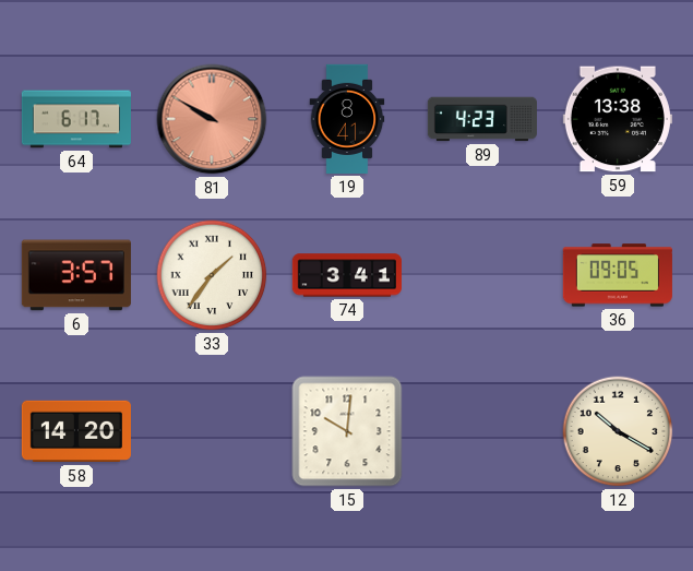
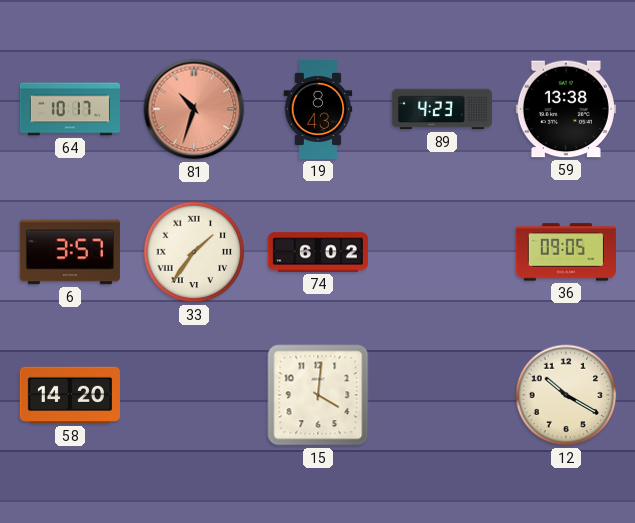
64: 6:17 -> 10:17
81: 9:50 -> 10:33
19: 8:41 -> 8:43
74: 3:41 -> 6:02
15: 10:01 -> 4:01
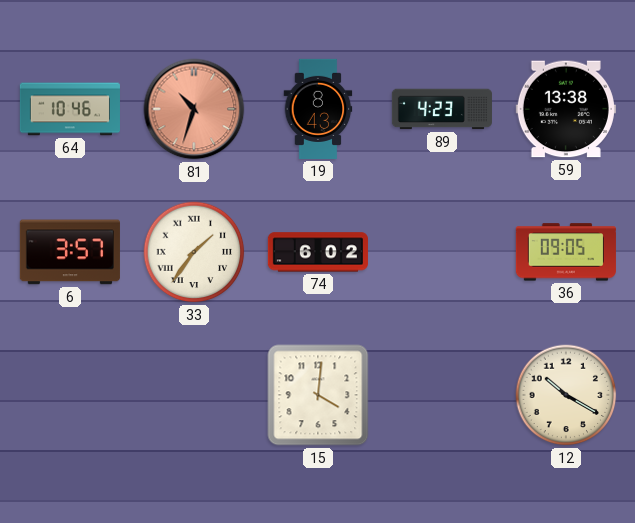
64: 10:17 -> 10:46
58: 14:20 -> none
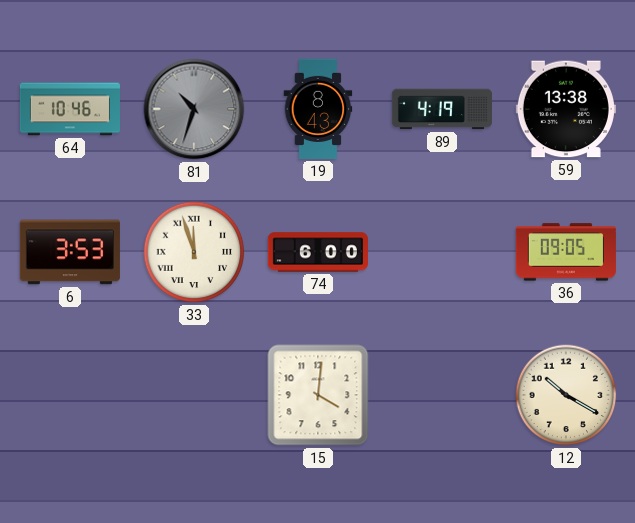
81 dial: salmon -> grey
89: 4:23 -> 4:19
6: 3:57 -> 3:53
33: 1:36 -> 11:57
74: 6:02 -> 6:00
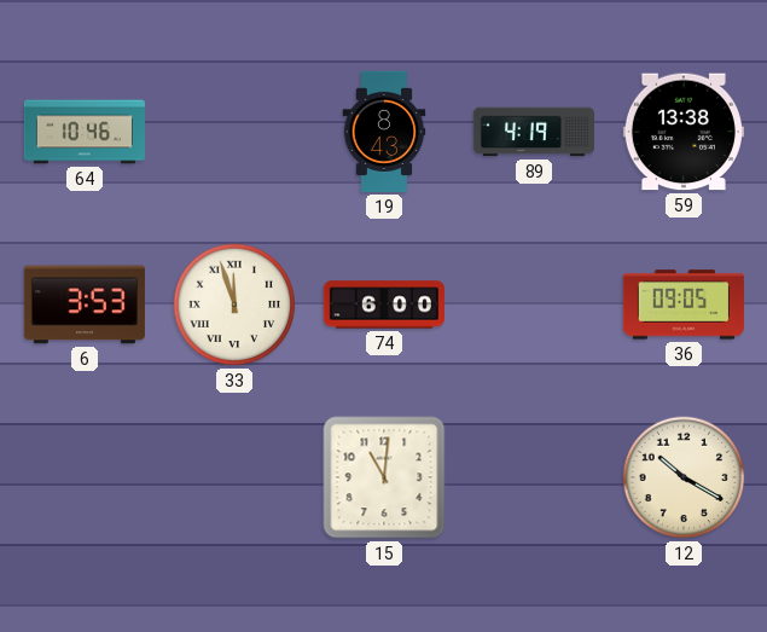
81: 10:33 -> none
15: 4:01 -> 11:01
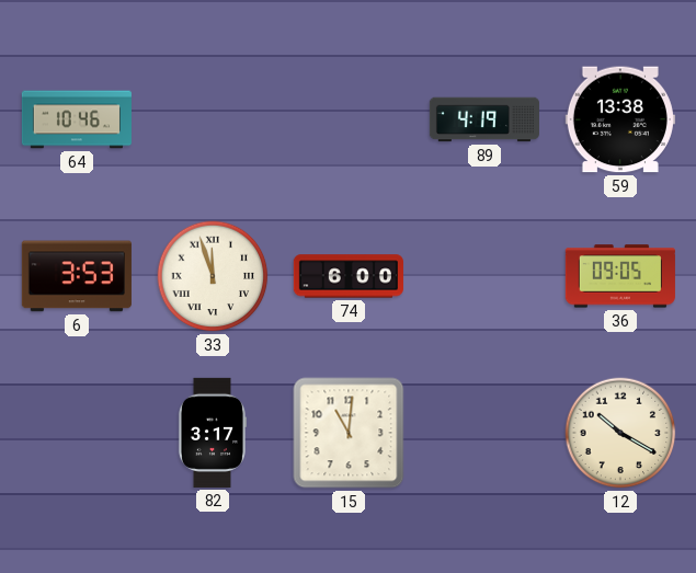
19: 8:43 -> none
82: none -> 3:17
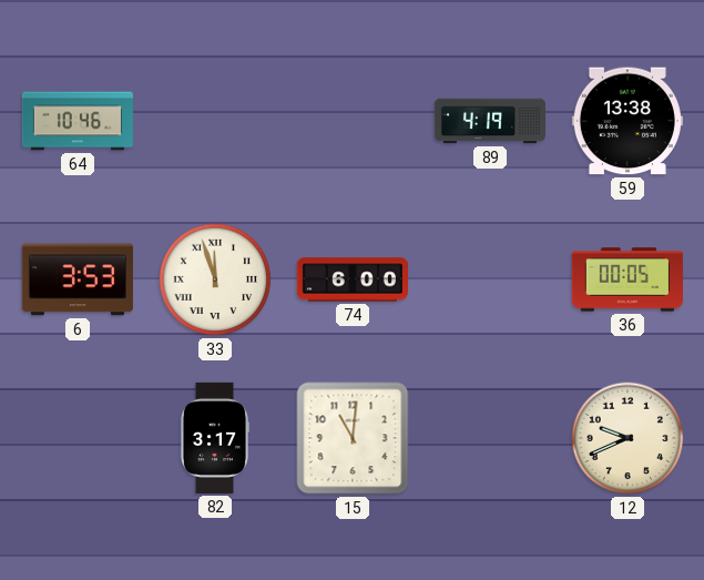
36: 09:05 -> 00:05
12: 10:20 -> 9:41
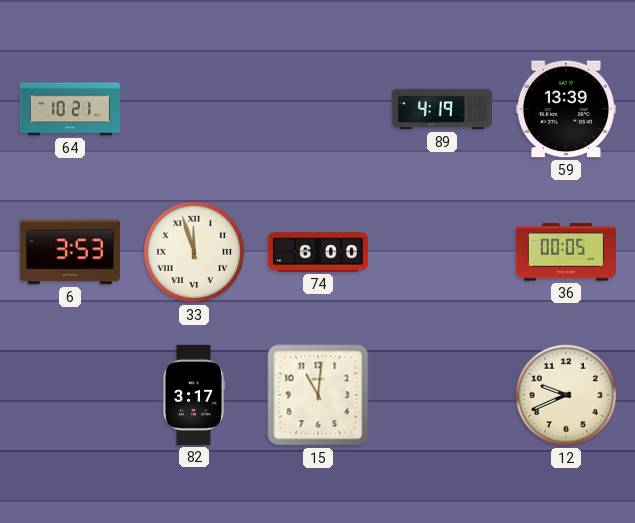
64: 10:46 -> 10:21
59: 13:38 -> 13:39
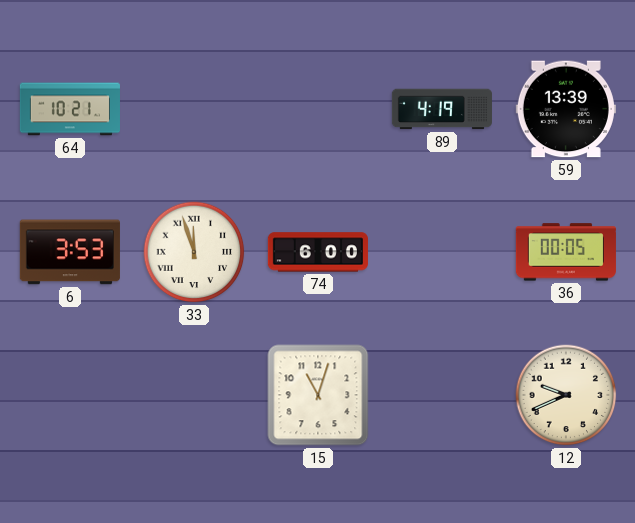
82: 3:17 -> none
15: 11:01 -> 11:03
